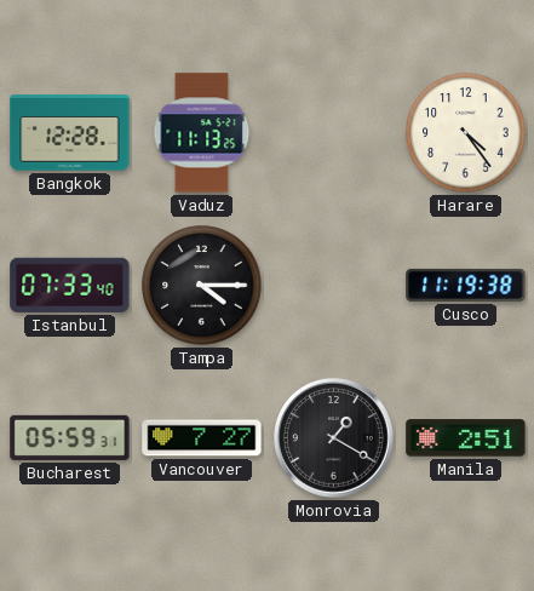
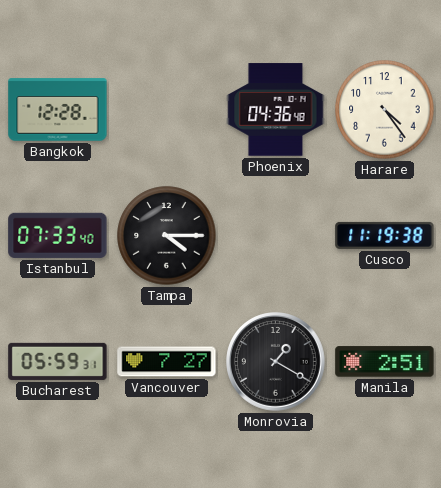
Vaduz: 11:13 -> none
Phoenix: none -> 04:36
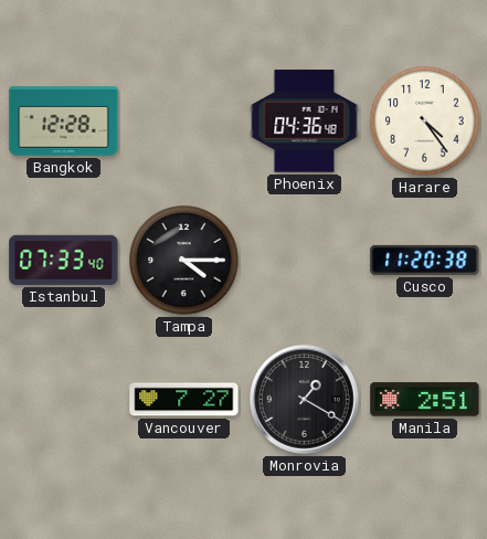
Cusco: 11:19 -> 11:20
Bucharest: 05:59 -> none
